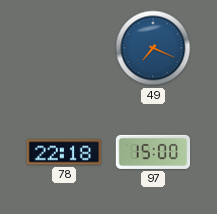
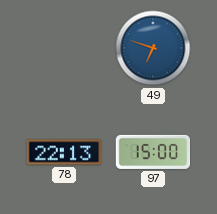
49: 7:19 -> 6:48
78: 22:18 -> 22:13
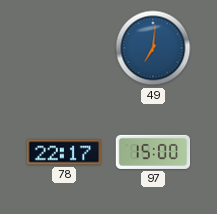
49: 6:48 -> 7:01
78: 22:13 -> 22:17
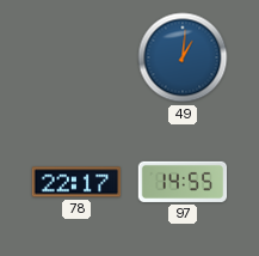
49: 7:01 -> 1:01
97: 15:00 -> 14:55
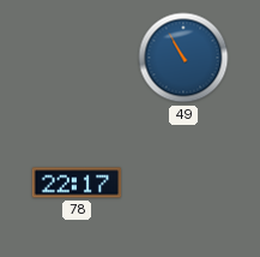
49: 1:01 -> 10:55
97: 14:55 -> none
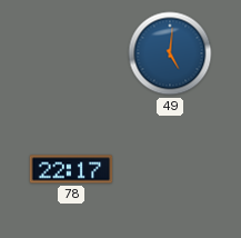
49: 10:55 -> 5:01
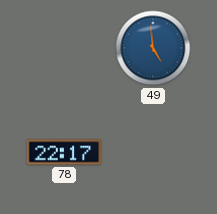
49: 5:01 -> 4:59
